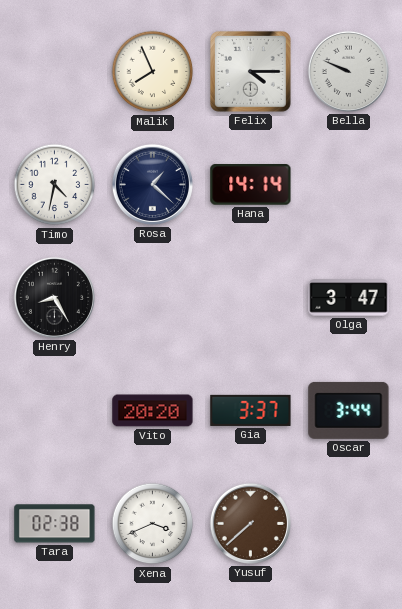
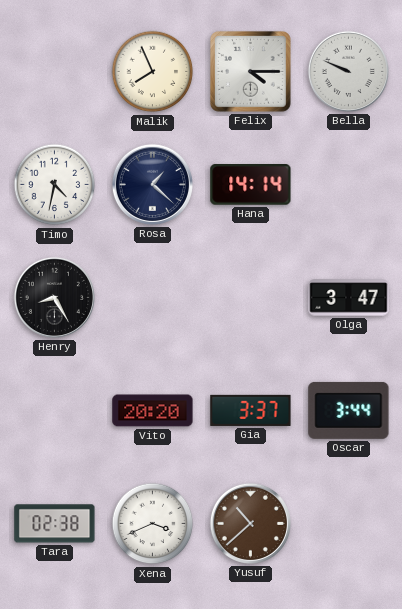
Yusuf: 7:38 -> 10:38
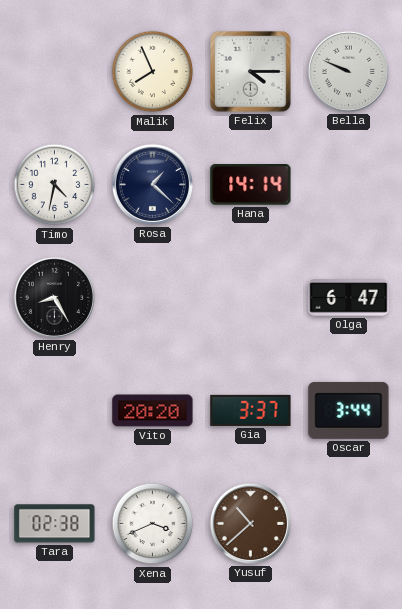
Olga: 3:47 -> 6:47
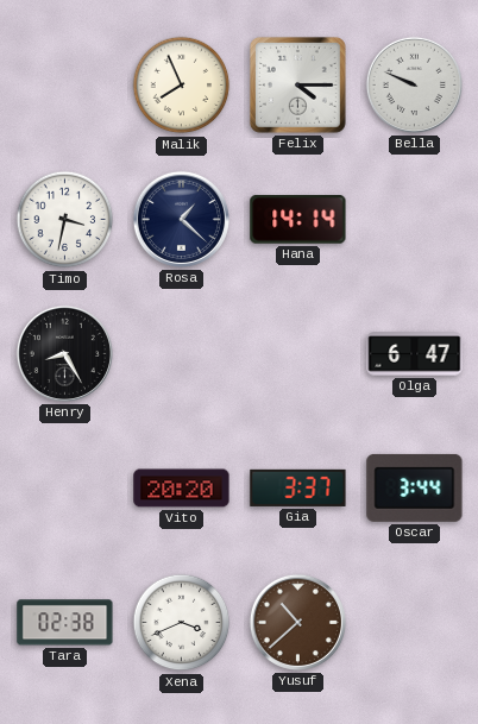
Timo: 4:32 -> 3:32
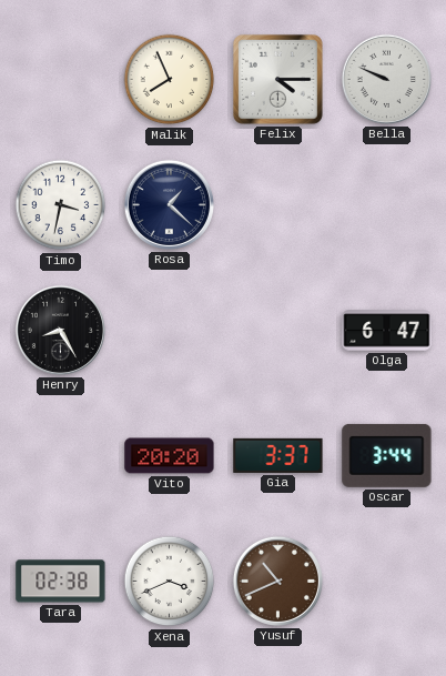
Hana: 14:14 -> none
Yusuf: 10:38 -> 10:41
